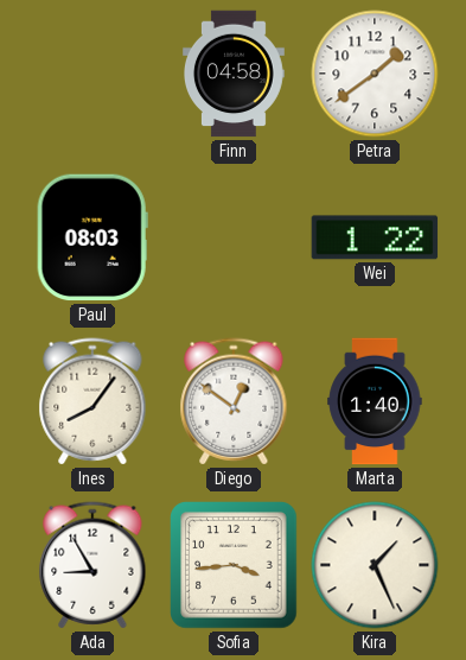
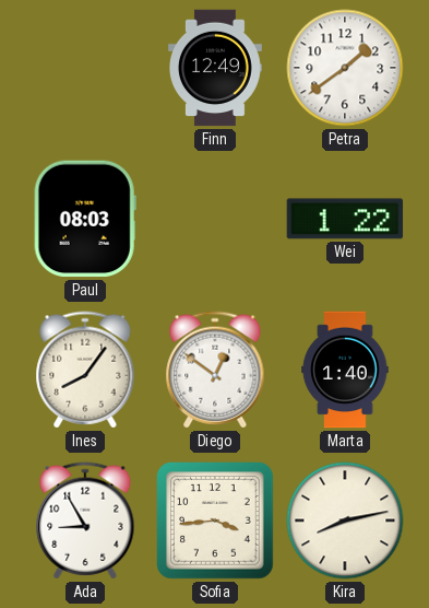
Finn: 04:58 -> 12:49
Kira: 1:26 -> 8:13
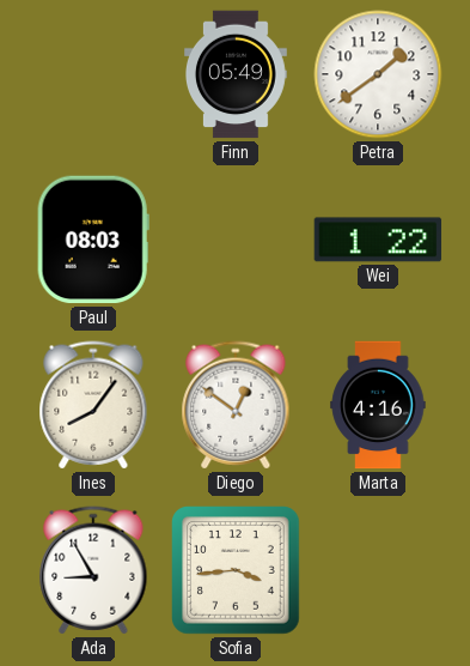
Finn: 12:49 -> 05:49
Marta: 1:40 -> 4:16
Kira: 8:13 -> none
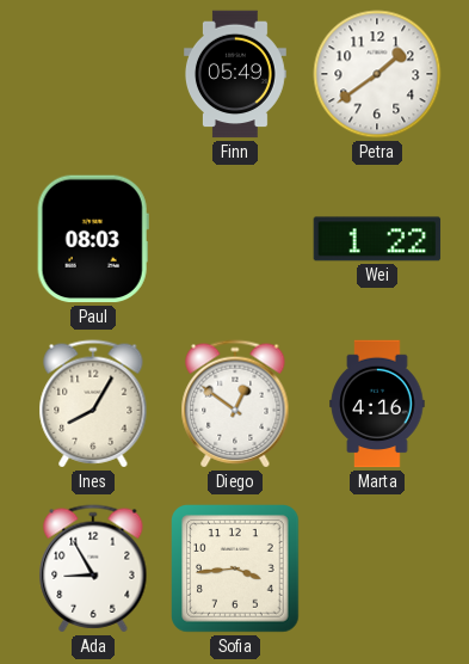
Ines: 8:06 -> 8:05
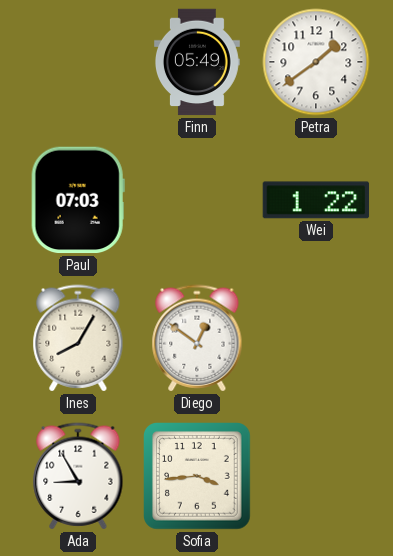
Paul: 08:03 -> 07:03
Marta: 4:16 -> none
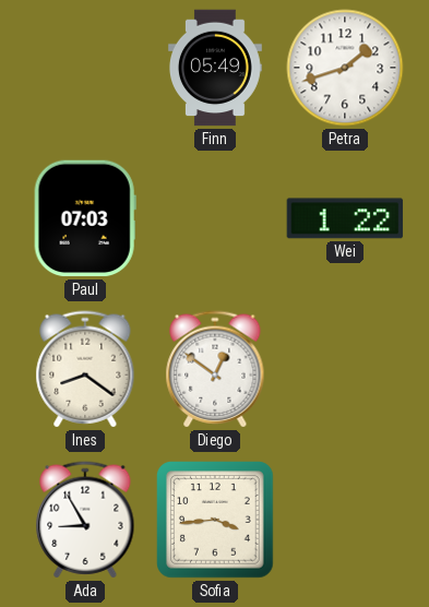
Petra: 1:39 -> 1:42
Ines: 8:05 -> 8:21
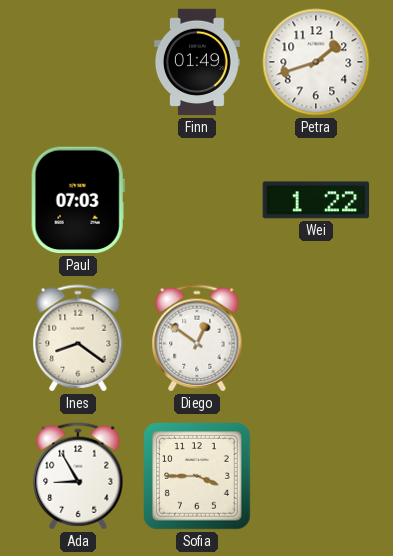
Finn: 05:49 -> 01:49
Sofia: 3:44 -> 3:45
